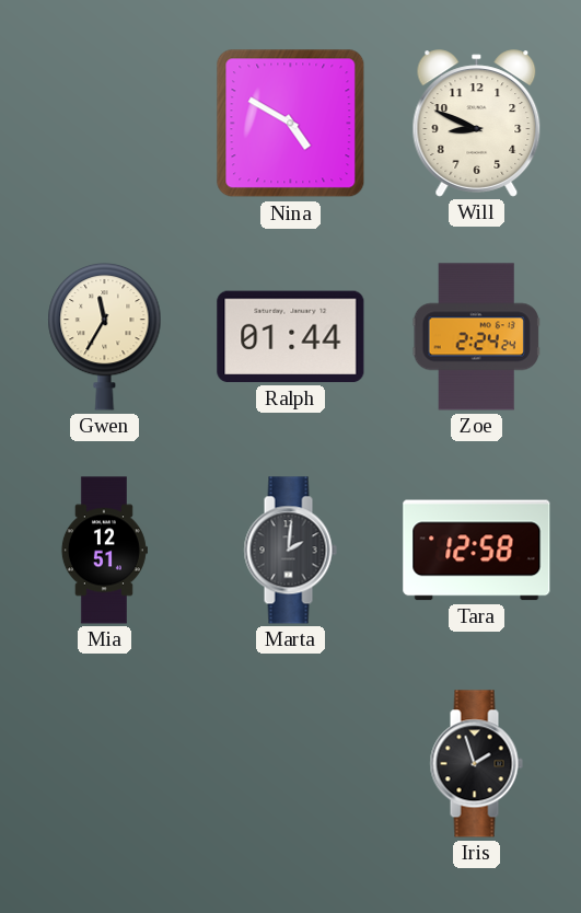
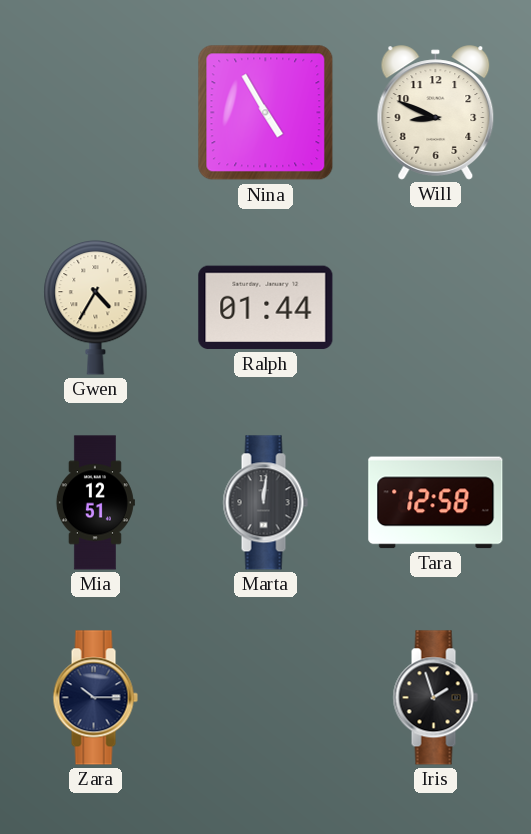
Nina: 4:50 -> 4:55
Gwen: 11:35 -> 4:35
Zoe: 2:24 -> none
Marta: 2:01 -> 12:01
Zara: none -> 10:15
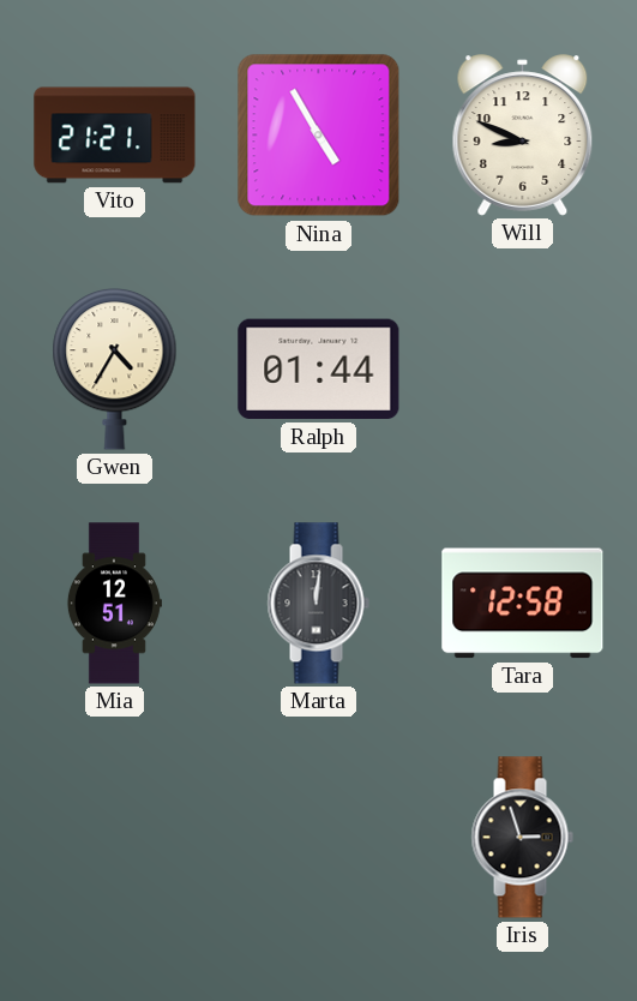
Vito: none -> 21:21
Zara: 10:15 -> none
Iris: 1:57 -> 2:57
